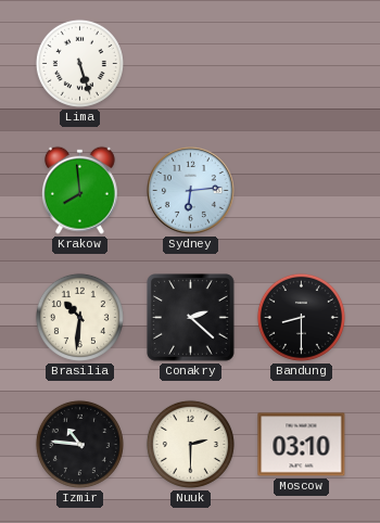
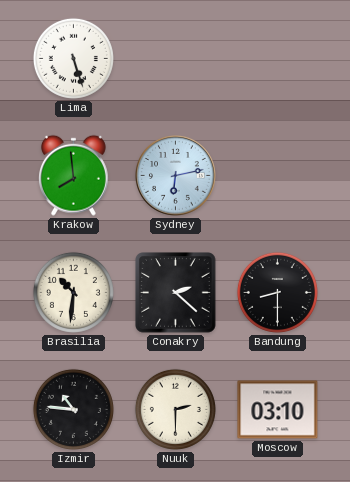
Sydney: 6:14 -> 6:13
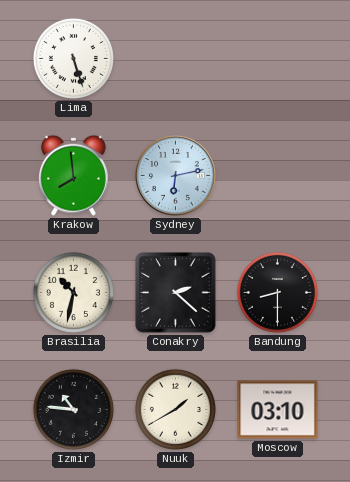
Brasilia: 10:31 -> 10:32
Nuuk: 2:30 -> 1:40
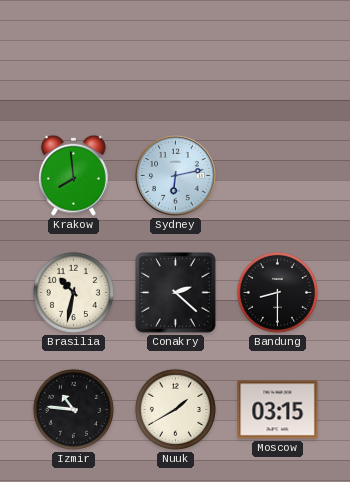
Lima: 5:27 -> none
Moscow: 03:10 -> 03:15
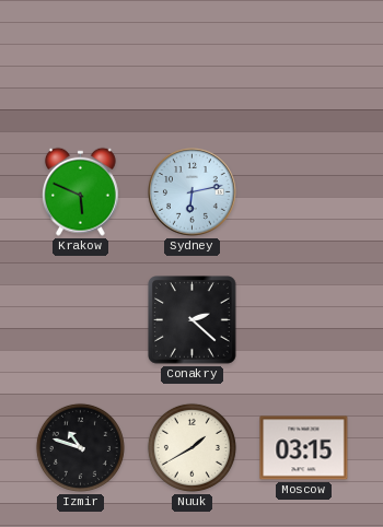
Krakow: 7:59 -> 5:49
Brasilia: 10:32 -> none
Bandung: 8:30 -> none
Izmir: 10:46 -> 10:48
